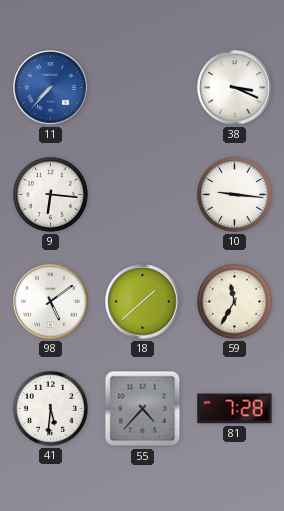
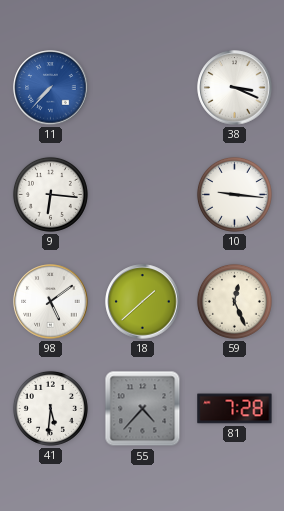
59: 11:35 -> 12:26
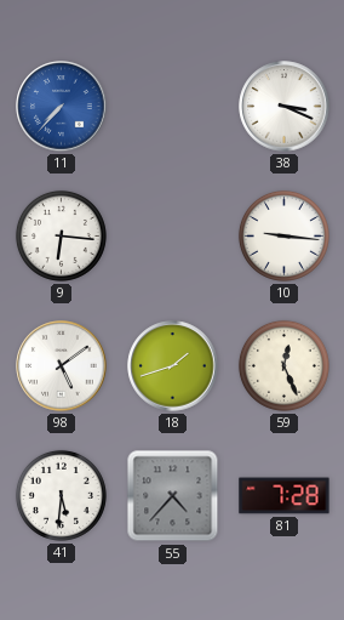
18: 1:38 -> 1:42
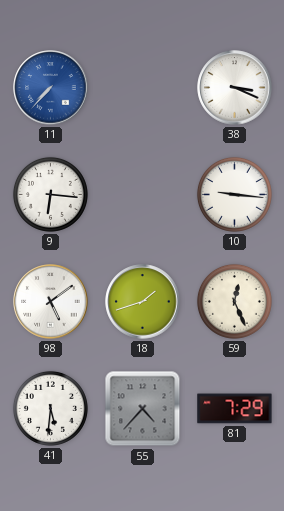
81: 7:28 -> 7:29
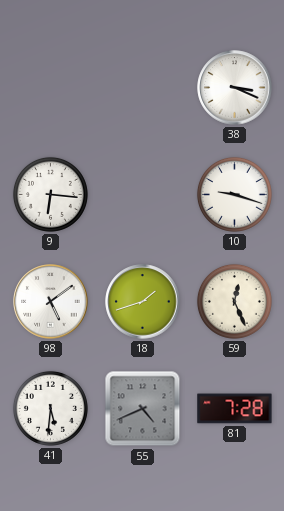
11: 7:37 -> none
10: 9:16 -> 9:18
55: 4:37 -> 4:41
81: 7:29 -> 7:28
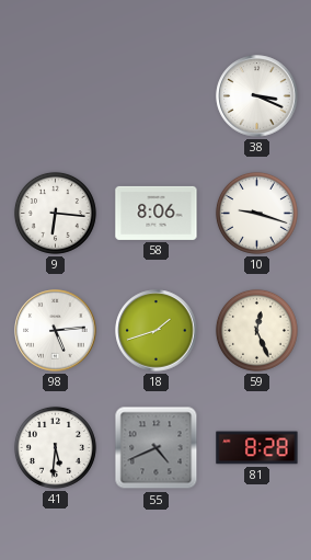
58: none -> 8:06
98: 5:09 -> 5:14
81: 7:28 -> 8:28
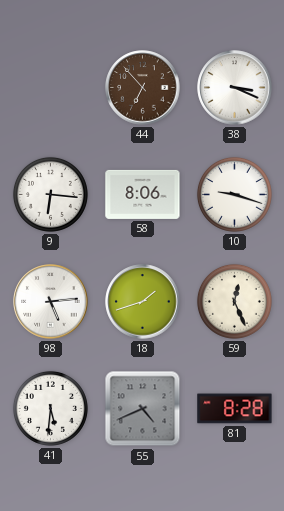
44: none -> 6:53
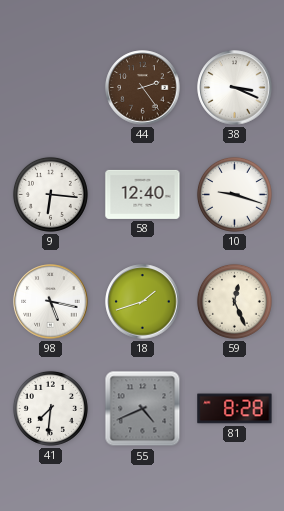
44: 6:53 -> 2:24
58: 8:06 -> 12:40
98: 5:14 -> 5:17
41: 5:31 -> 7:31
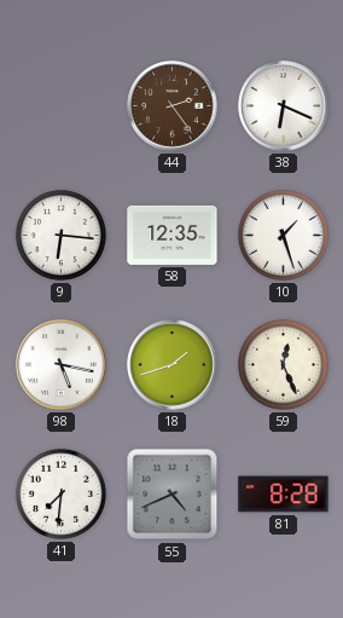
38: 3:19 -> 6:19
58: 12:40 -> 12:35
10: 9:18 -> 1:27
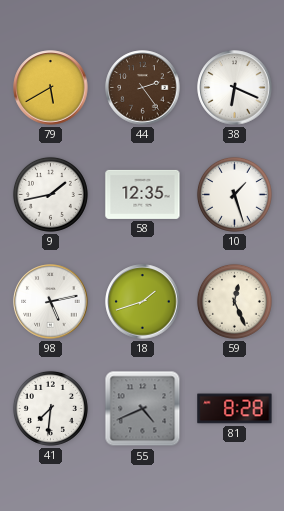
79: none -> 5:40
9: 6:16 -> 1:43
98: 5:17 -> 5:13
